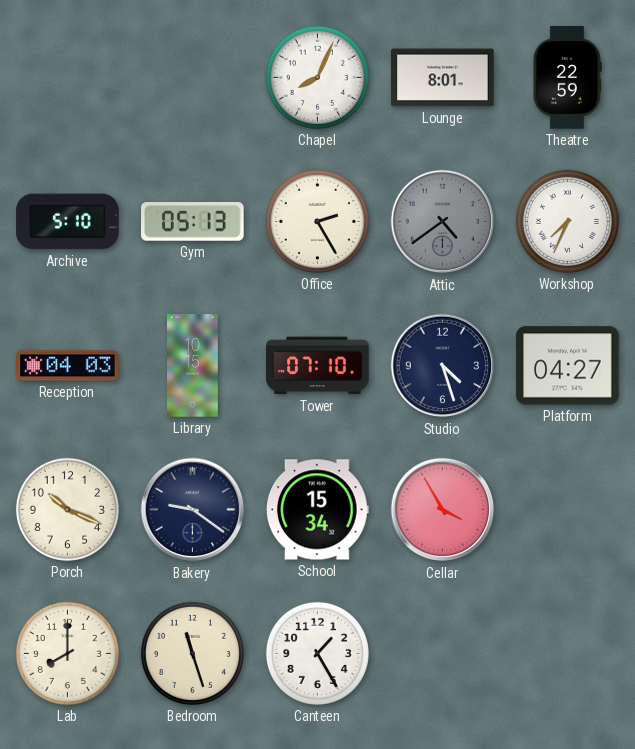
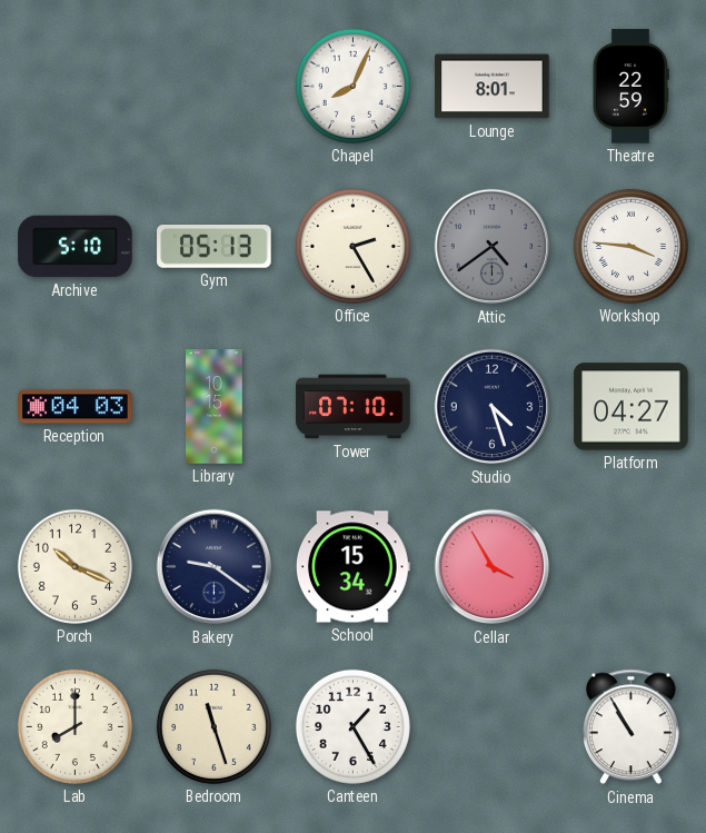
Workshop: 7:34 -> 3:46
Cinema: none -> 10:55
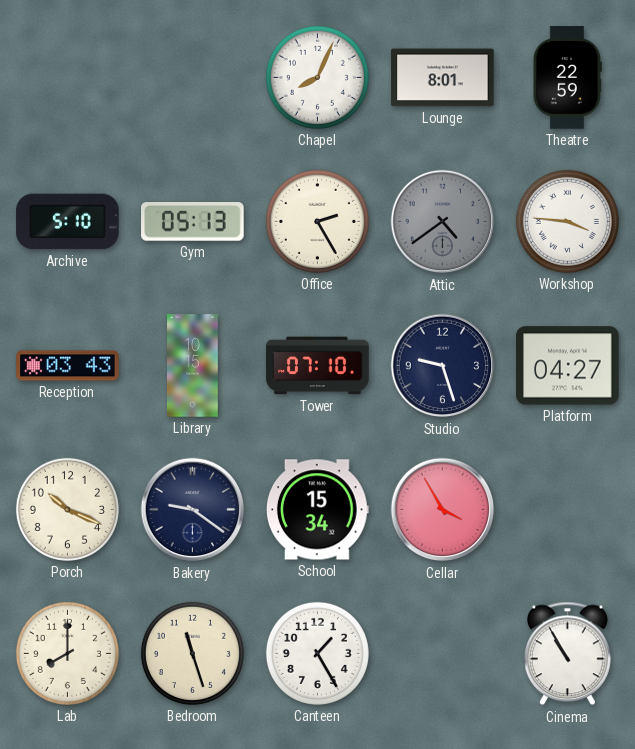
Reception: 04:03 -> 03:43
Studio: 4:27 -> 9:27
